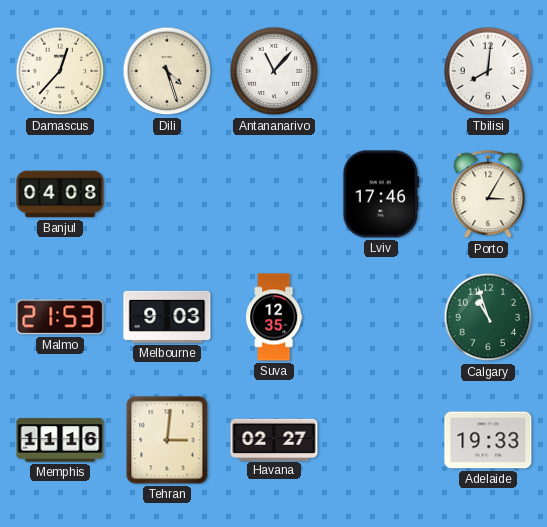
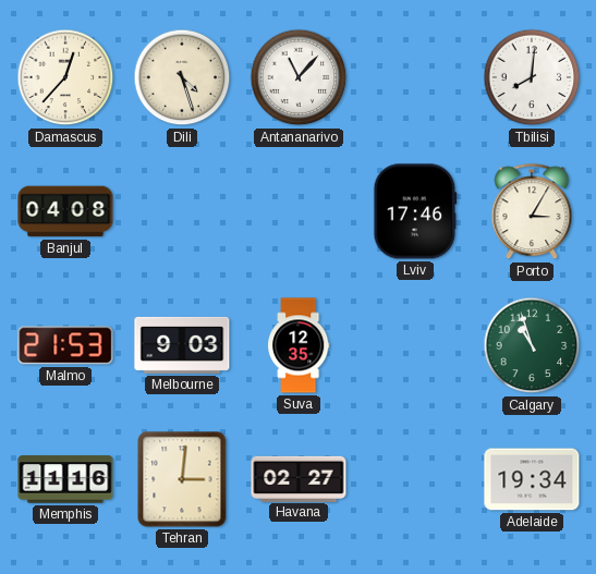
Adelaide: 19:33 -> 19:34
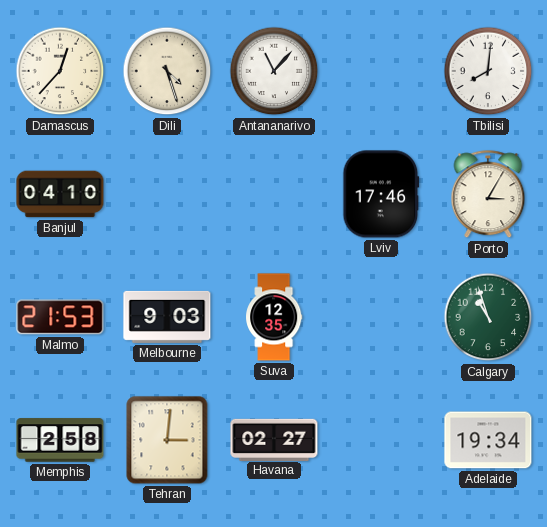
Banjul: 04:08 -> 04:10
Memphis: 11:16 -> 2:58
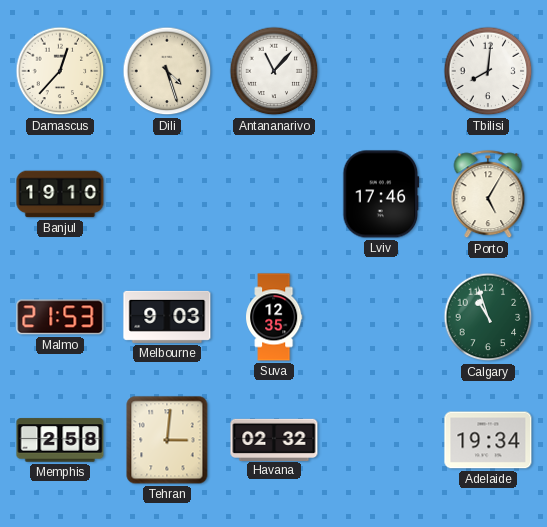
Banjul: 04:10 -> 19:10
Porto: 3:05 -> 5:05
Havana: 02:27 -> 02:32
